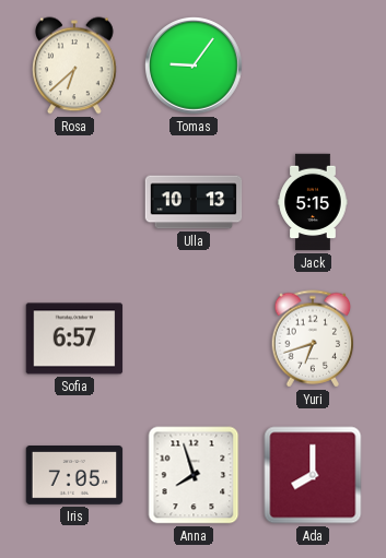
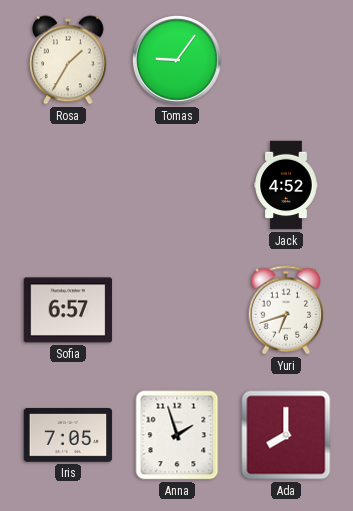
Rosa: 6:38 -> 1:35
Ulla: 10:13 -> none
Jack: 5:15 -> 4:52
Anna: 7:57 -> 1:57
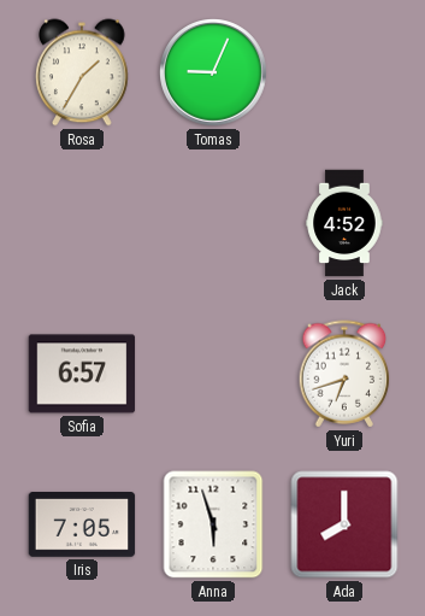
Tomas: 9:06 -> 9:04
Anna: 1:57 -> 5:57
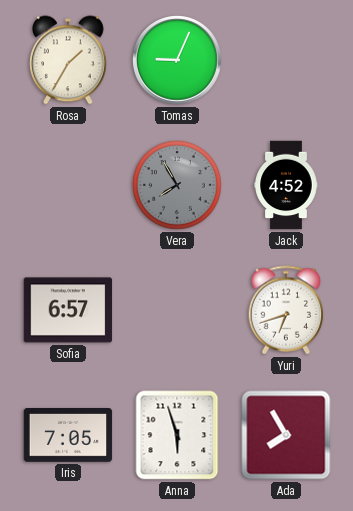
Vera: none -> 7:55
Ada: 8:00 -> 7:55
